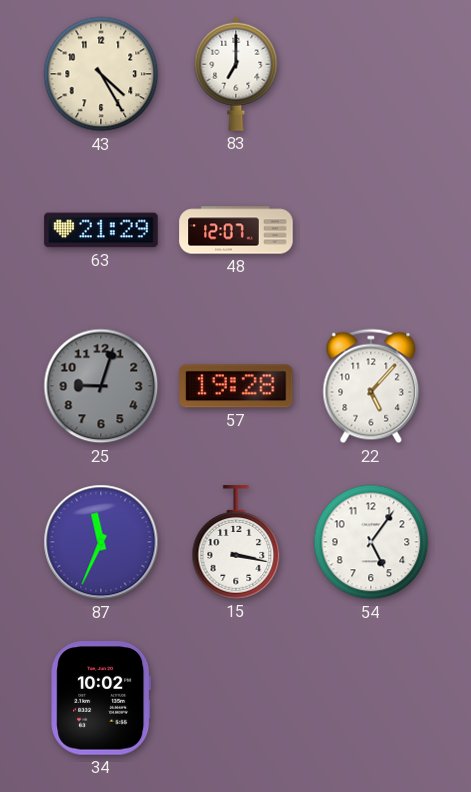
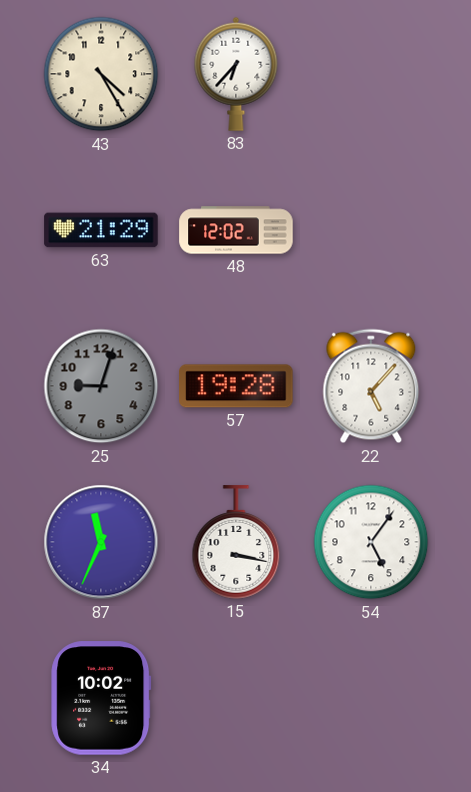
83: 7:00 -> 6:37
48: 12:07 -> 12:02
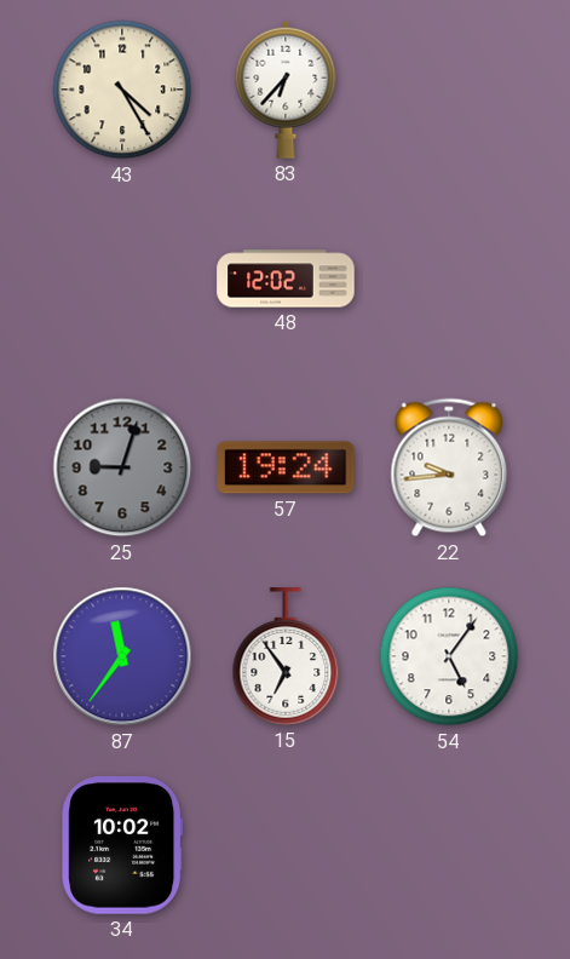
63: 21:29 -> none
57: 19:28 -> 19:24
22: 5:07 -> 9:44
87: 11:34 -> 11:36
15: 3:17 -> 6:54
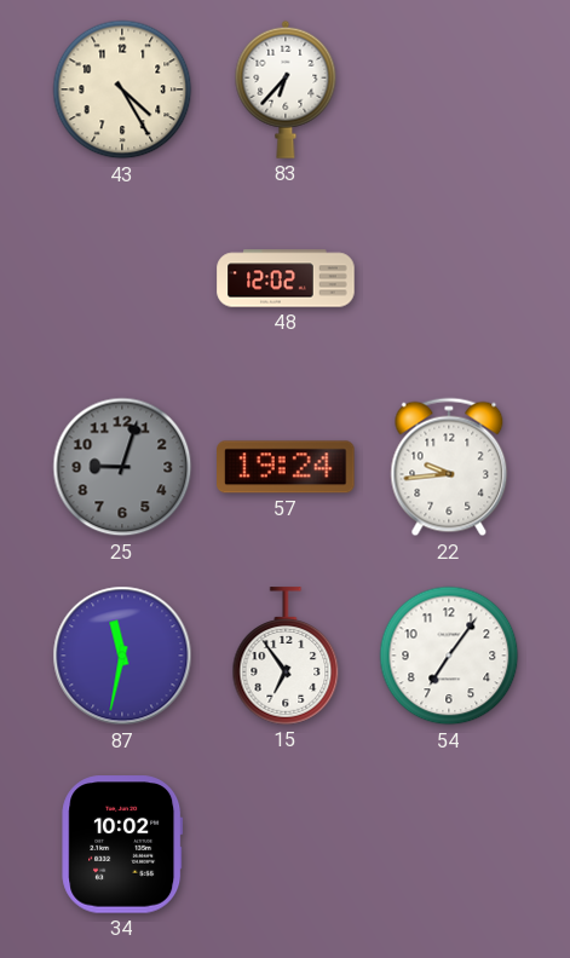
87: 11:36 -> 11:32
54: 5:06 -> 7:06
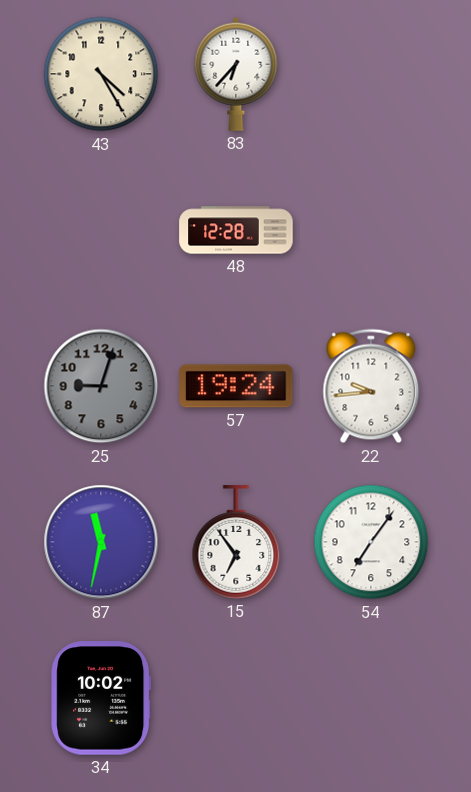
48: 12:02 -> 12:28
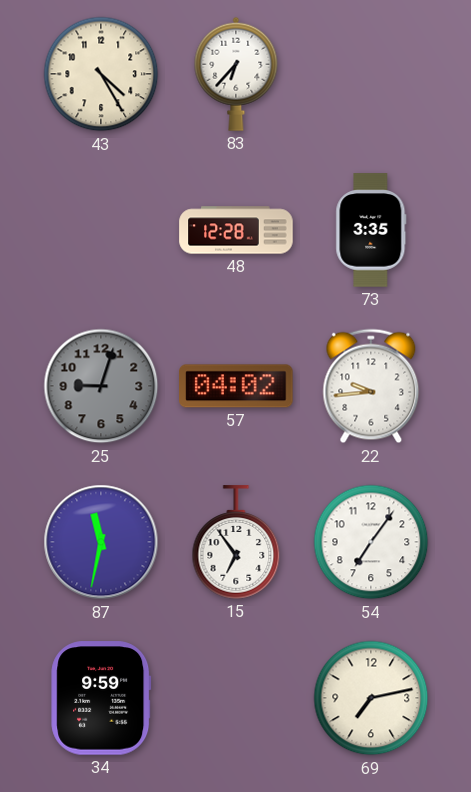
73: none -> 3:35
57: 19:24 -> 04:02
34: 10:02 -> 9:59
69: none -> 7:13
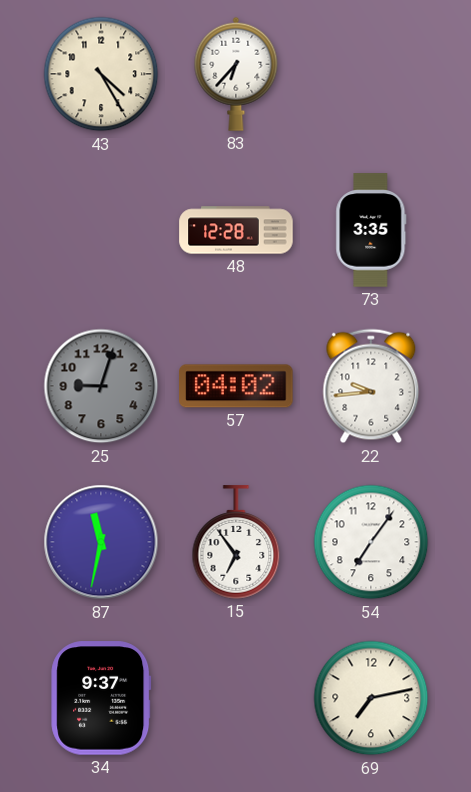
34: 9:59 -> 9:37
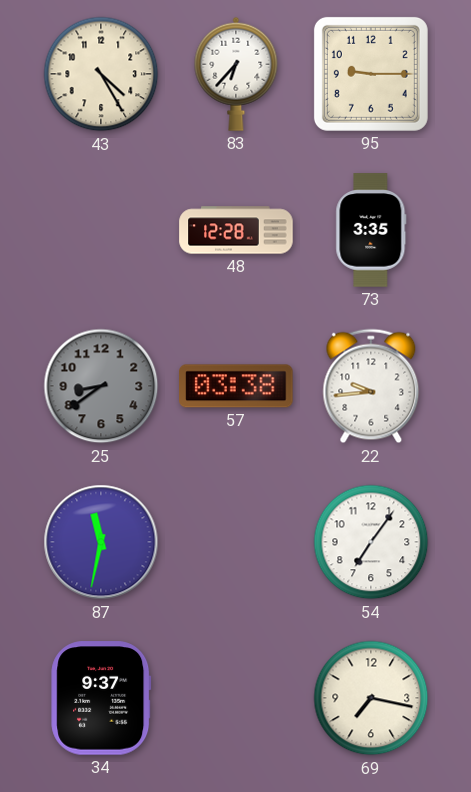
95: none -> 9:15
25: 9:03 -> 8:39
57: 04:02 -> 03:38
15: 6:54 -> none
69: 7:13 -> 7:17
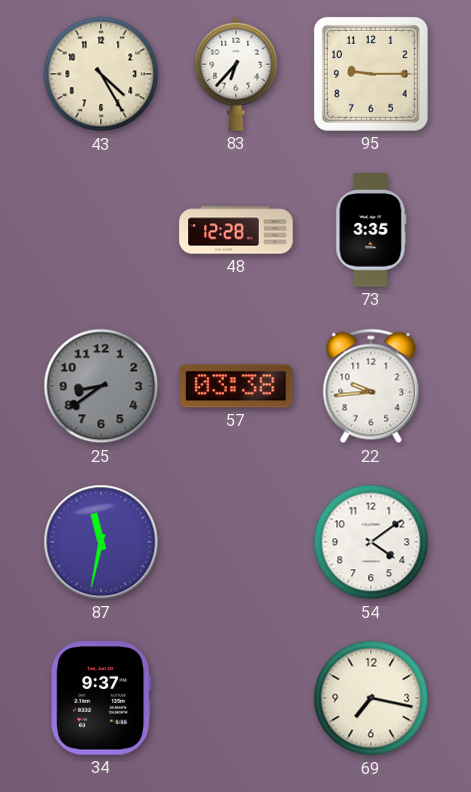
54: 7:06 -> 4:09
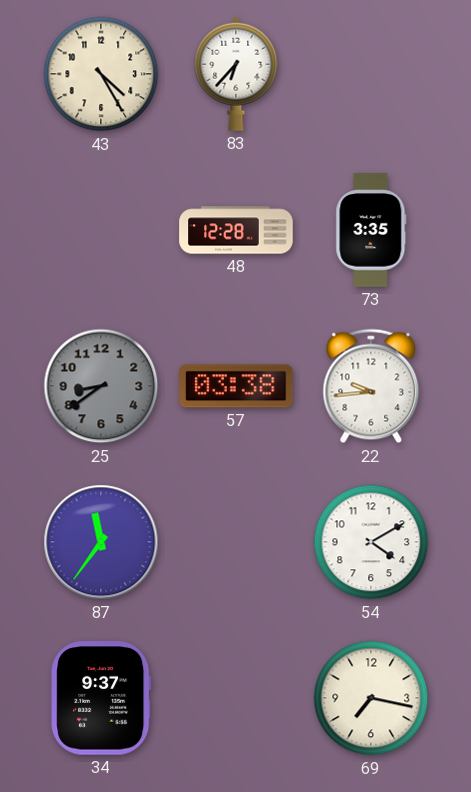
95: 9:15 -> none
87: 11:32 -> 11:36
54: 4:09 -> 4:10
